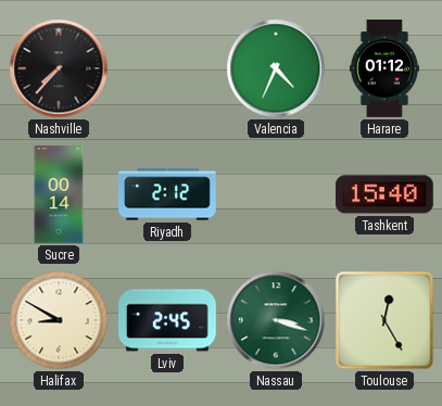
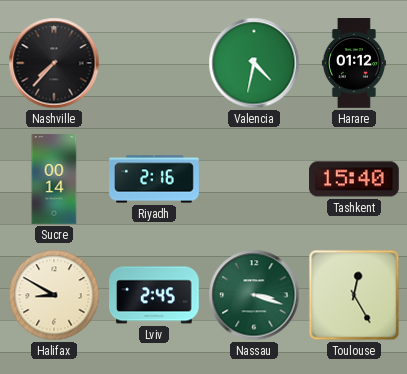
Valencia: 4:34 -> 4:32
Riyadh: 2:12 -> 2:16
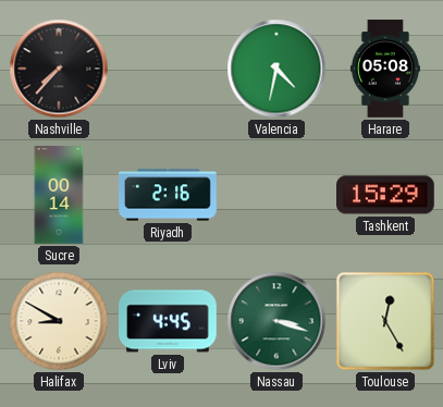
Harare: 01:12 -> 05:08
Tashkent: 15:40 -> 15:29
Lviv: 2:45 -> 4:45
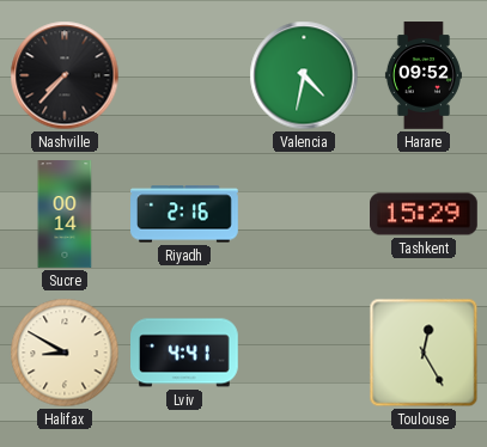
Harare: 05:08 -> 09:52
Lviv: 4:45 -> 4:41
Nassau: 3:18 -> none
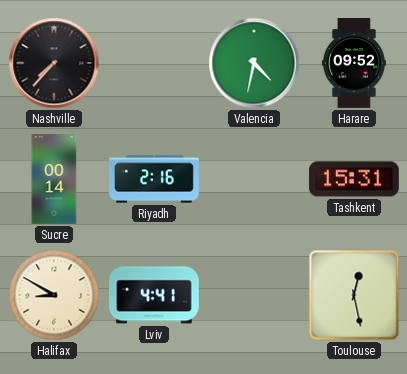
Tashkent: 15:29 -> 15:31
Toulouse: 12:25 -> 12:28
